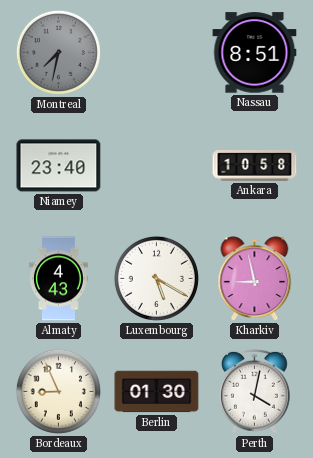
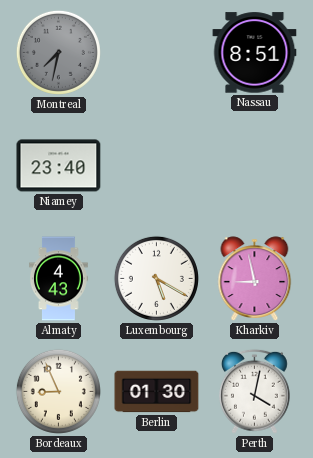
Ankara: 10:58 -> none
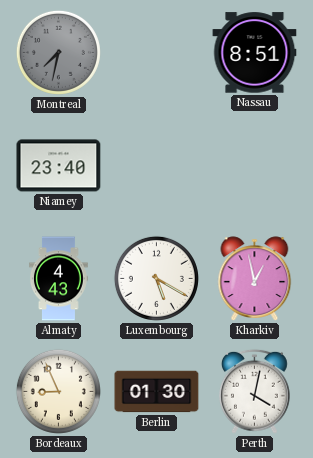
Kharkiv: 8:58 -> 12:58
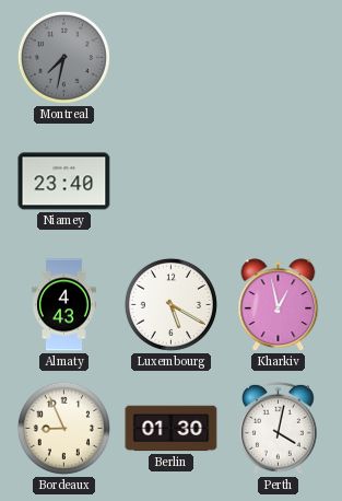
Nassau: 8:51 -> none
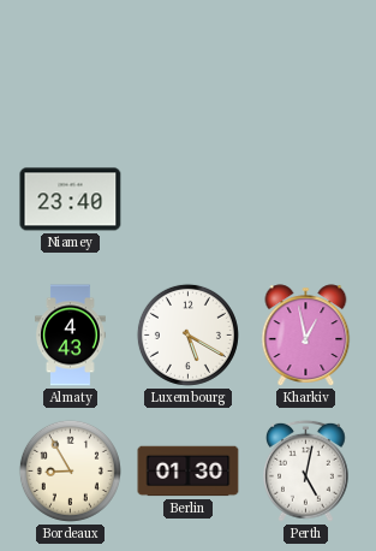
Montreal: 7:32 -> none
Bordeaux: 8:56 -> 8:55
Perth: 4:02 -> 5:02
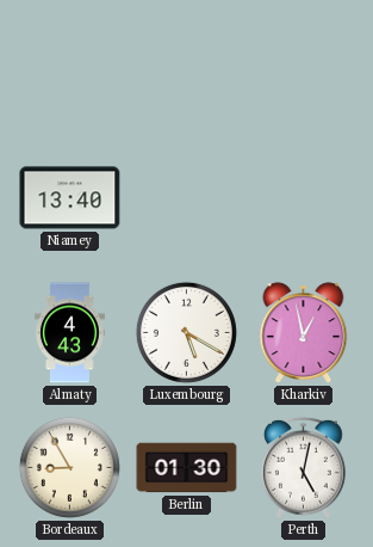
Niamey: 23:40 -> 13:40
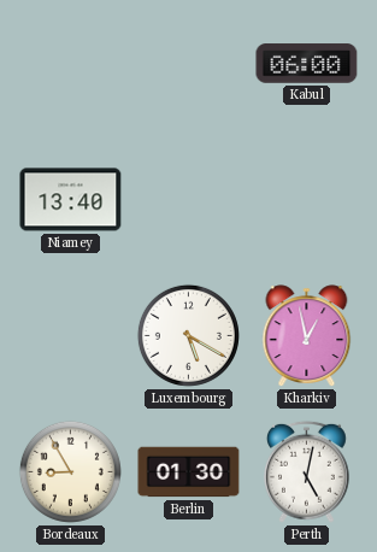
Kabul: none -> 06:00
Almaty: 4:43 -> none
